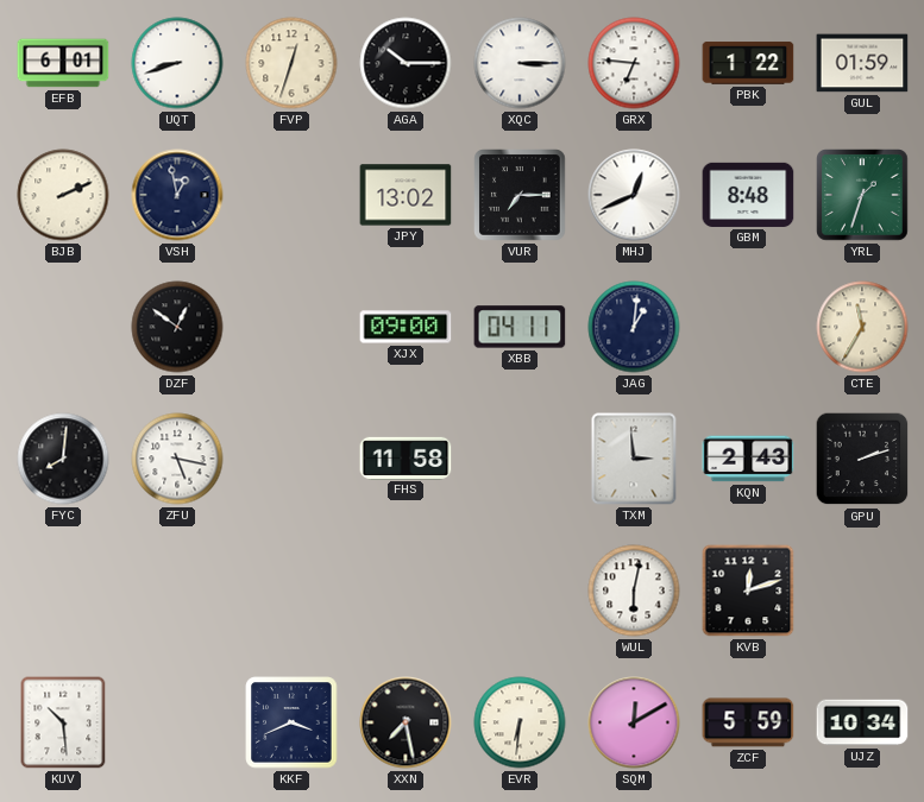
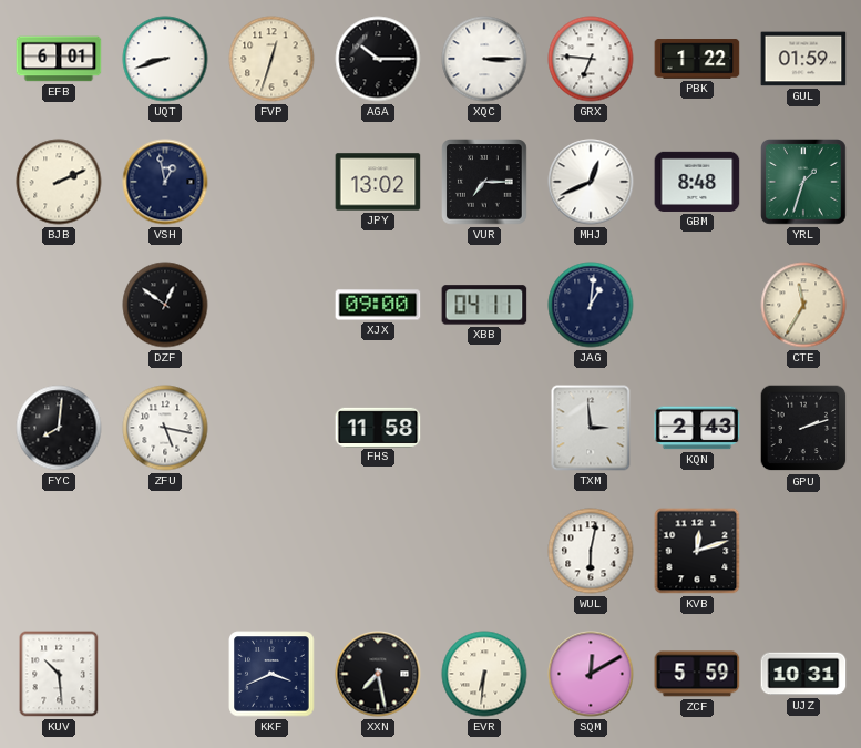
UJZ: 10:34 -> 10:31
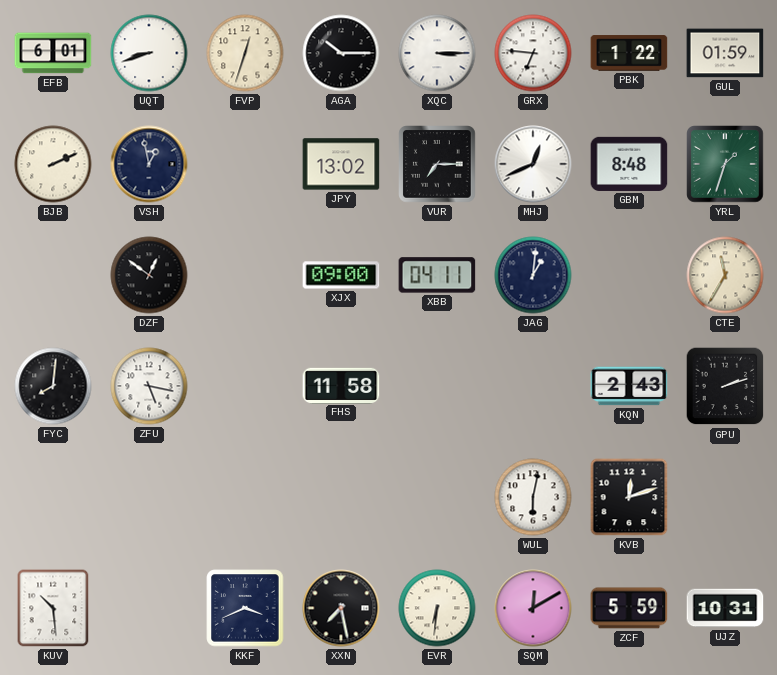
TXM: 2:59 -> none
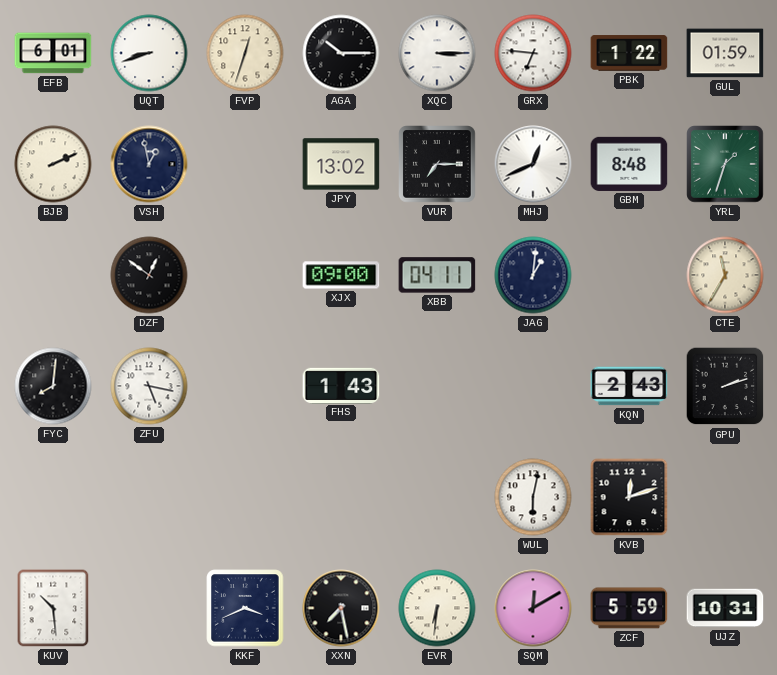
FHS: 11:58 -> 1:43
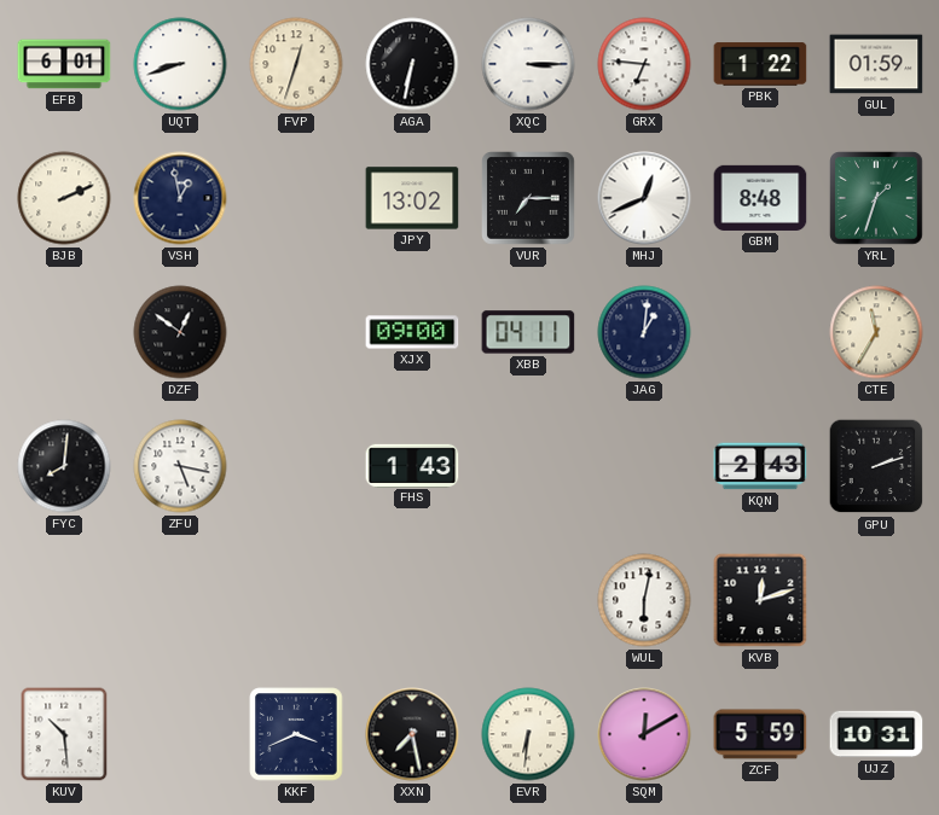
AGA: 10:15 -> 6:32
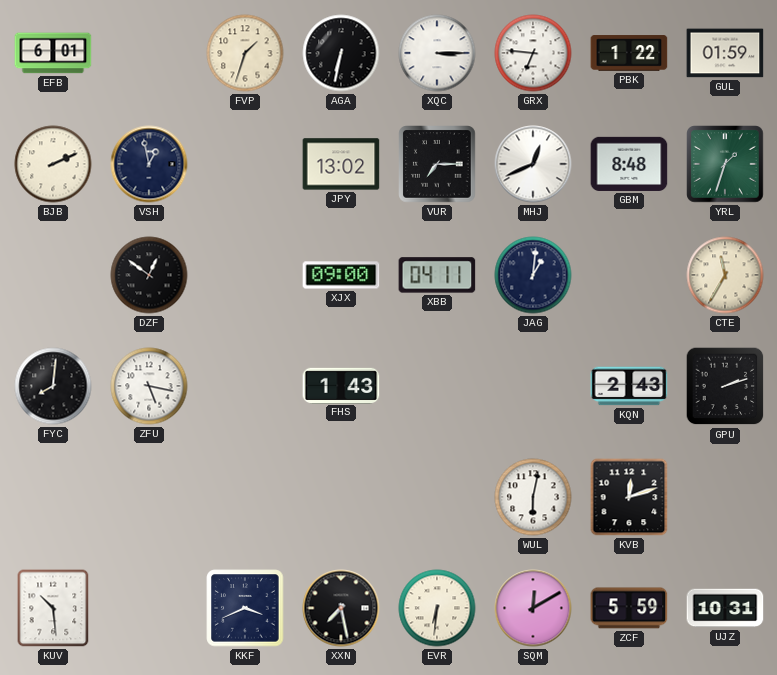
UQT: 8:42 -> none
FVP: 12:33 -> 1:33
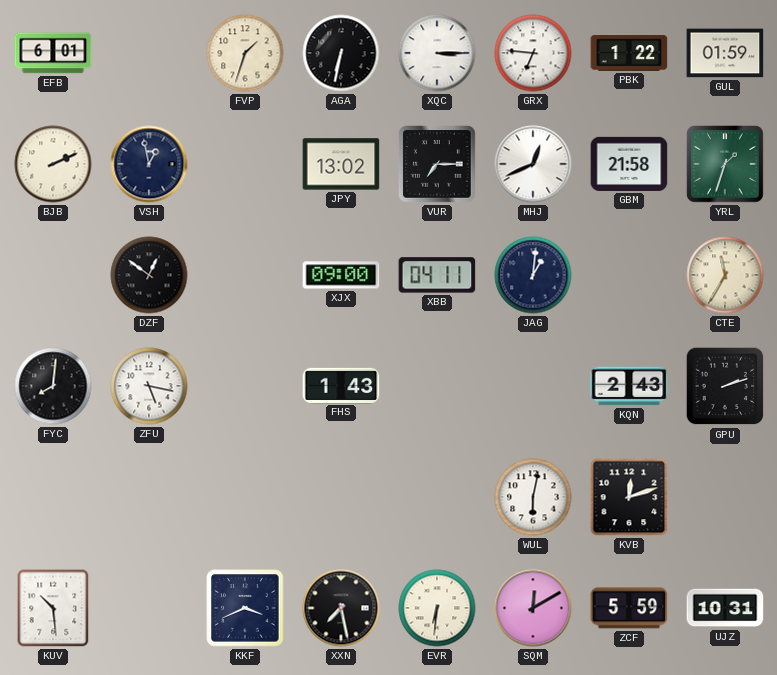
GBM: 8:48 -> 21:58
